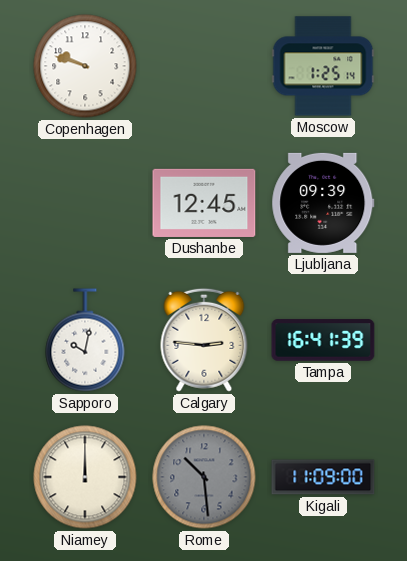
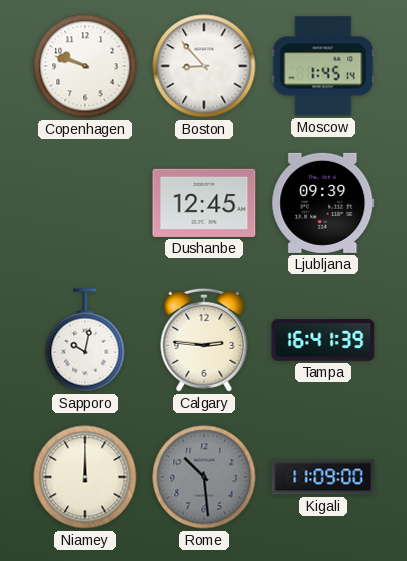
Boston: none -> 8:53
Moscow: 1:25 -> 1:45
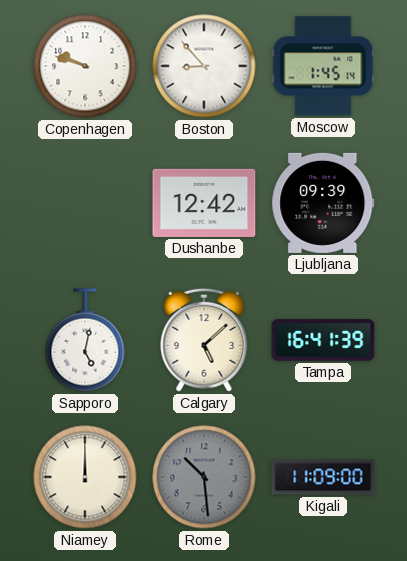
Dushanbe: 12:45 -> 12:42
Sapporo: 10:02 -> 5:02
Calgary: 2:46 -> 5:08
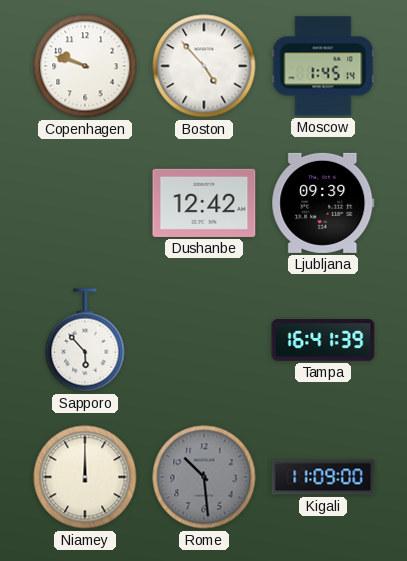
Boston: 8:53 -> 4:53
Sapporo: 5:02 -> 5:53
Calgary: 5:08 -> none
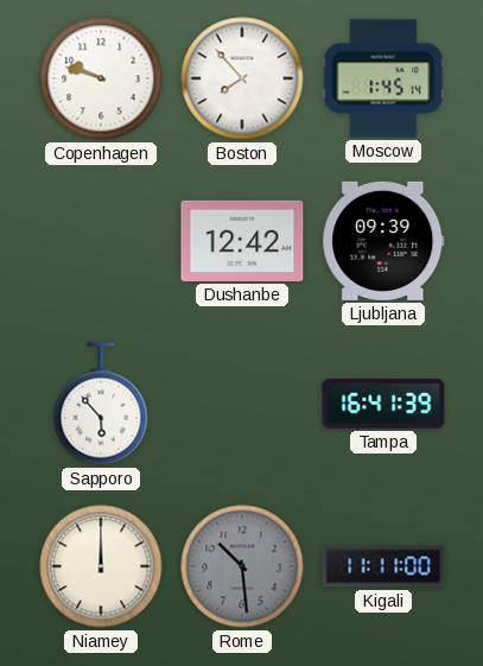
Boston: 4:53 -> 7:53
Kigali: 11:09 -> 11:11
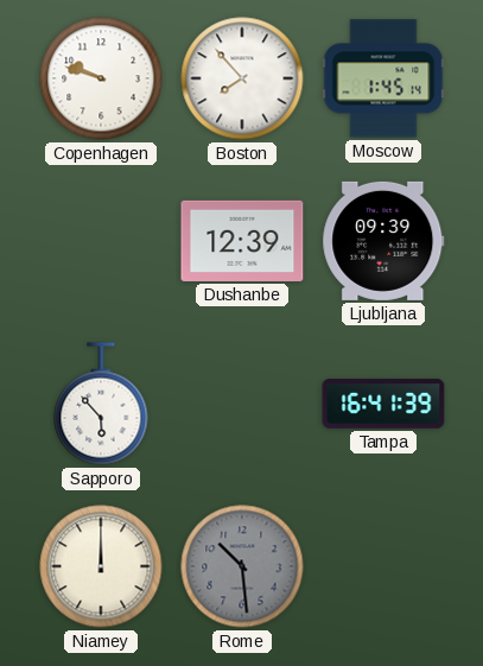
Dushanbe: 12:42 -> 12:39
Kigali: 11:11 -> none
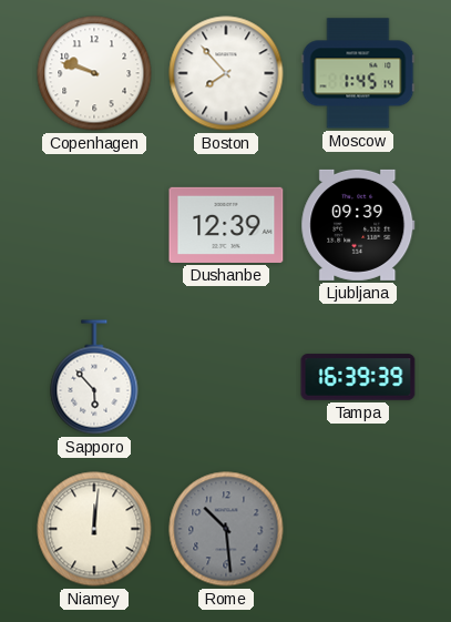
Tampa: 16:41 -> 16:39
Niamey: 12:00 -> 12:01
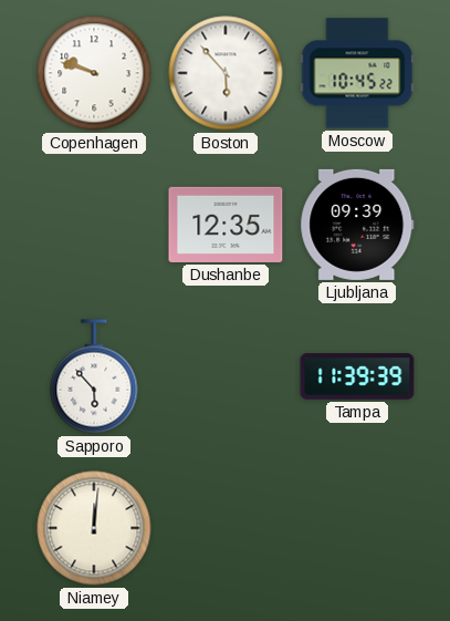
Boston: 7:53 -> 5:53
Moscow: 1:45 -> 10:45
Dushanbe: 12:39 -> 12:35
Tampa: 16:39 -> 11:39
Rome: 10:29 -> none
